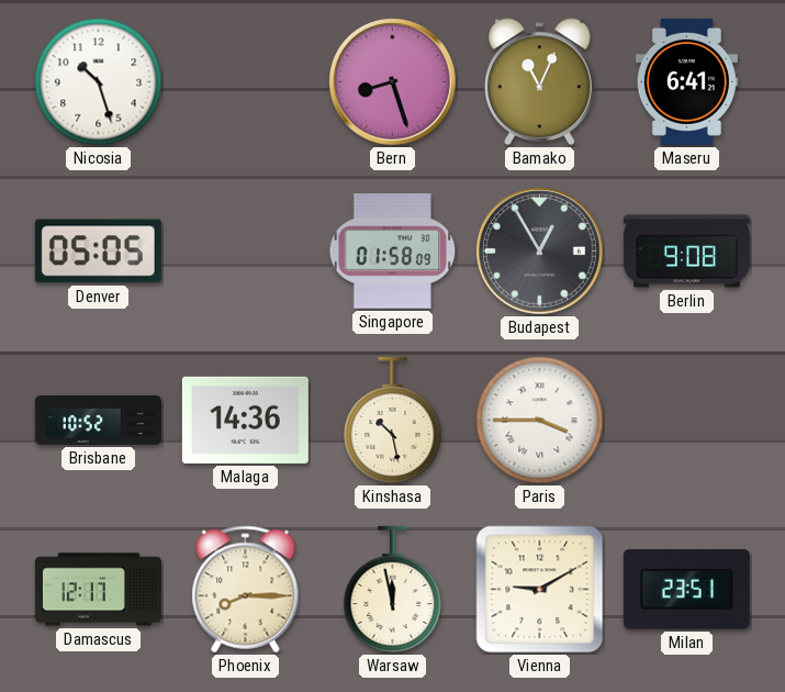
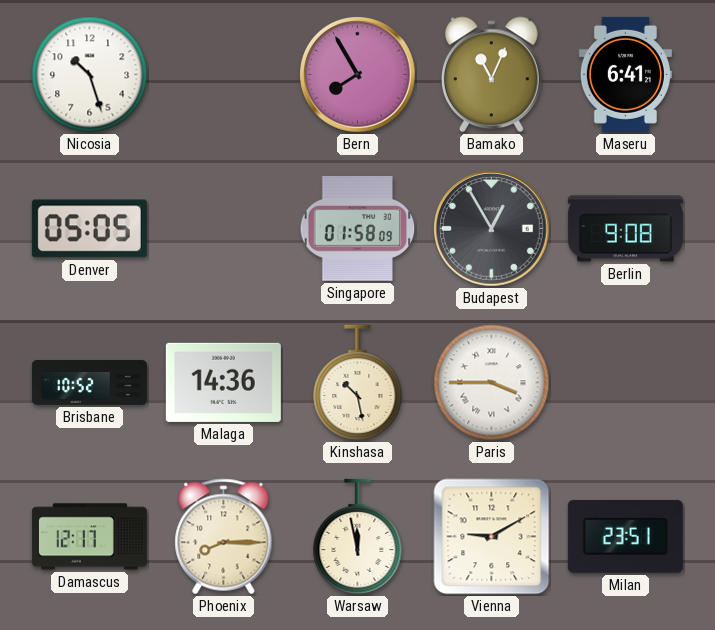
Bern: 8:27 -> 7:55
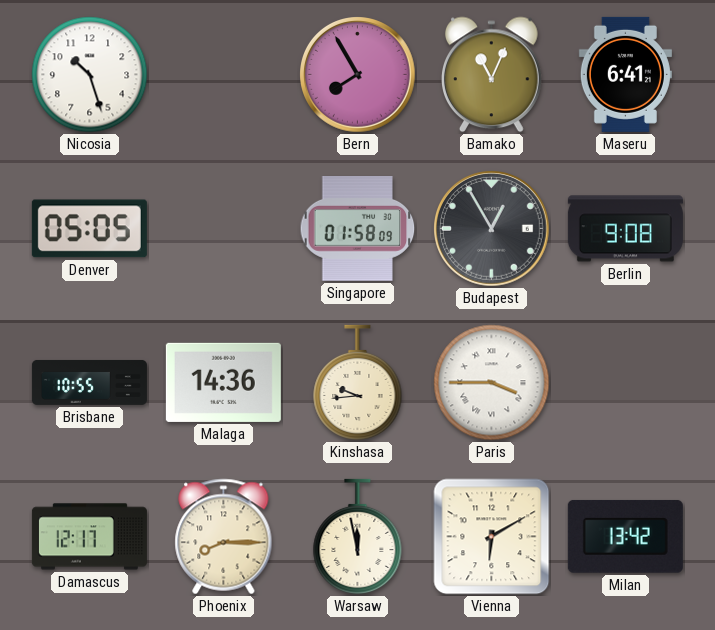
Brisbane: 10:52 -> 10:55
Kinshasa: 10:28 -> 9:44
Vienna: 9:10 -> 6:10
Milan: 23:51 -> 13:42
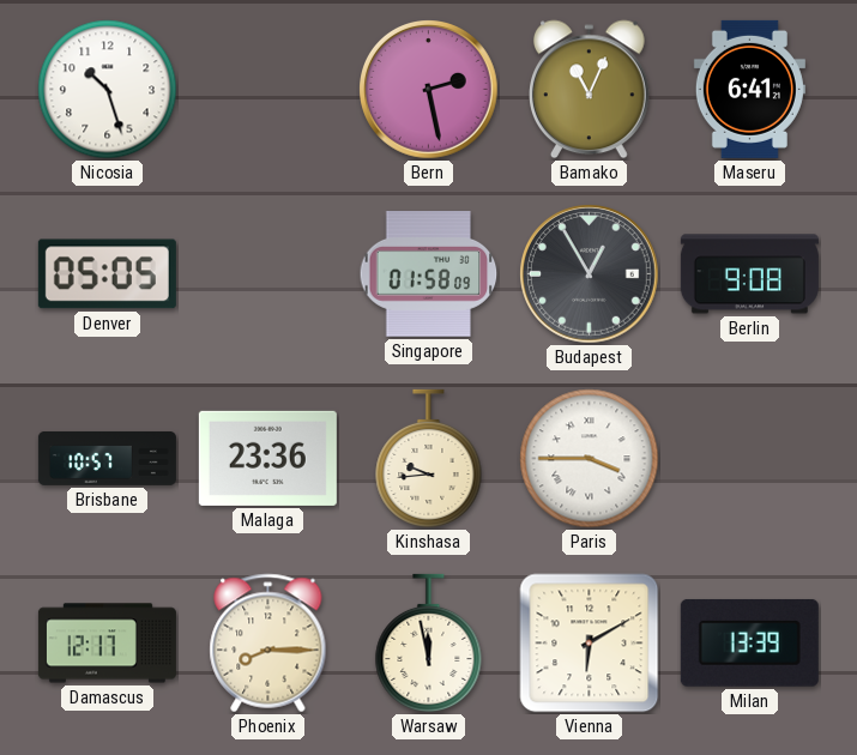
Bern: 7:55 -> 2:28
Brisbane: 10:55 -> 10:57
Malaga: 14:36 -> 23:36
Milan: 13:42 -> 13:39
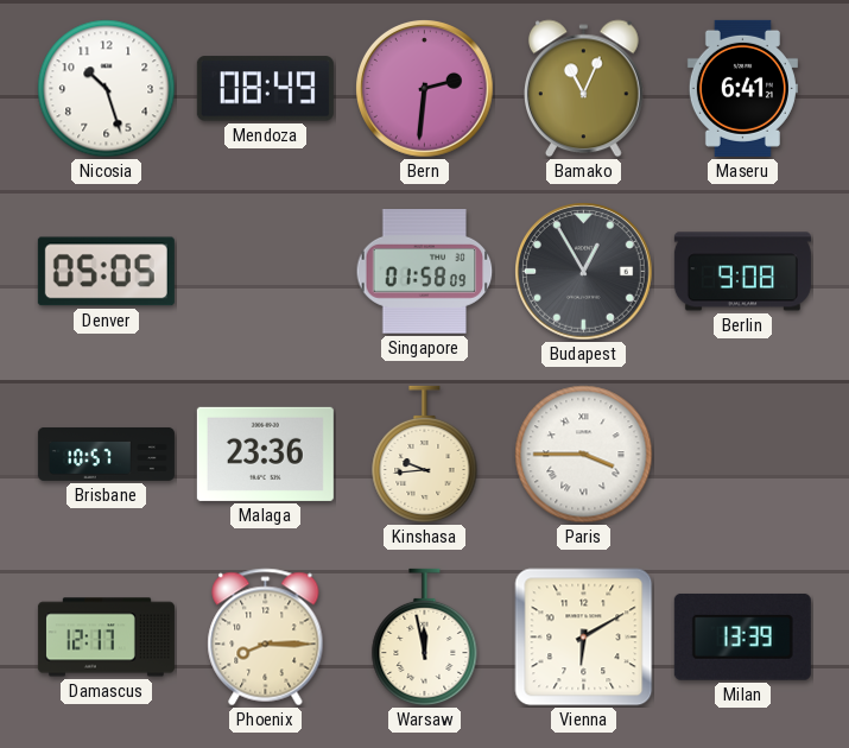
Mendoza: none -> 08:49
Bern: 2:28 -> 2:31
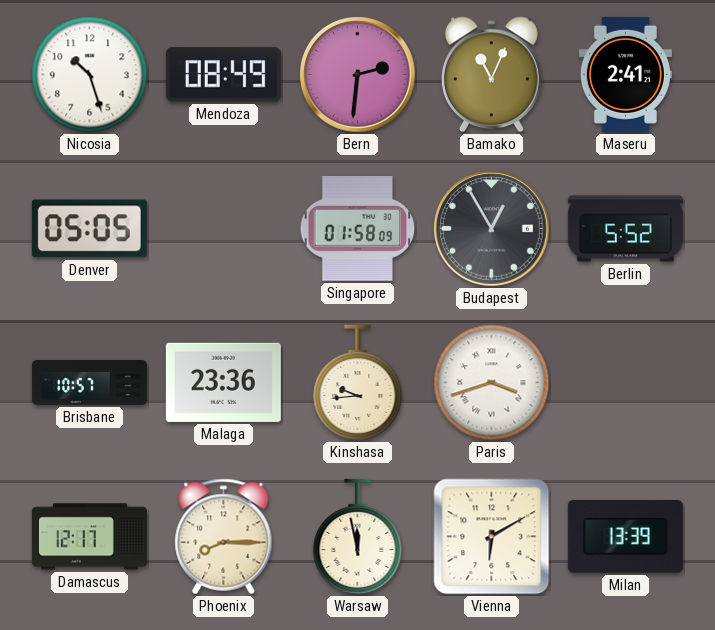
Maseru: 6:41 -> 2:41
Berlin: 9:08 -> 5:52
Paris: 3:45 -> 3:42
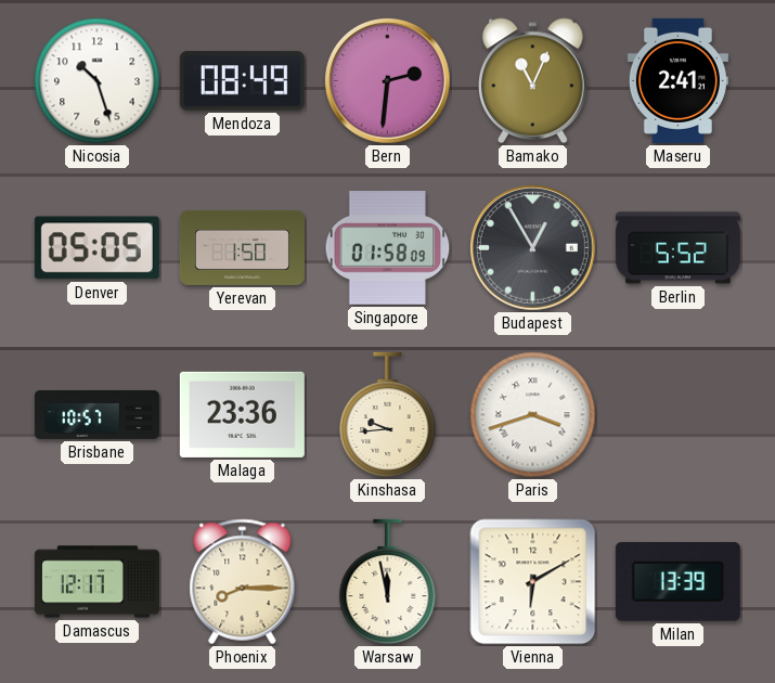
Yerevan: none -> 1:50
